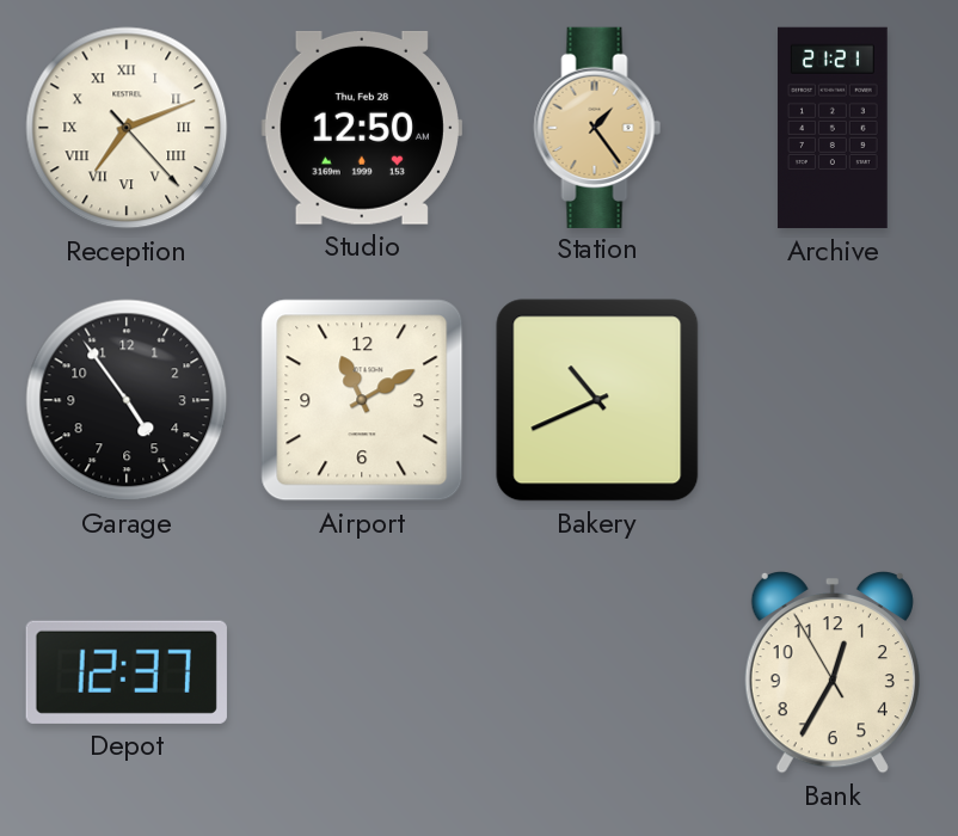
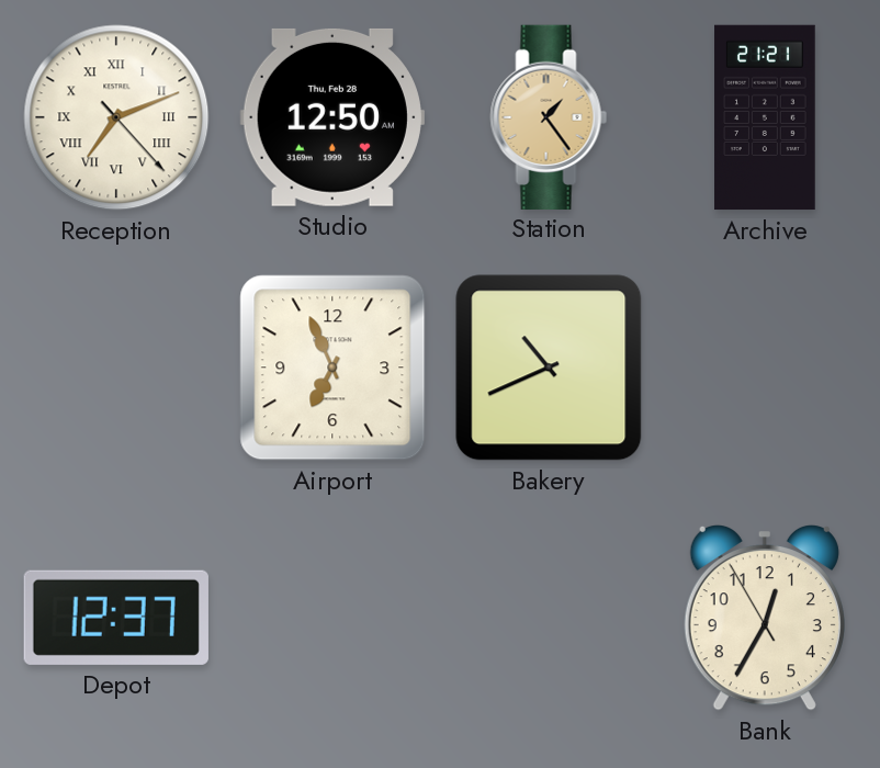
Garage: 4:54 -> none
Airport: 11:10 -> 6:56
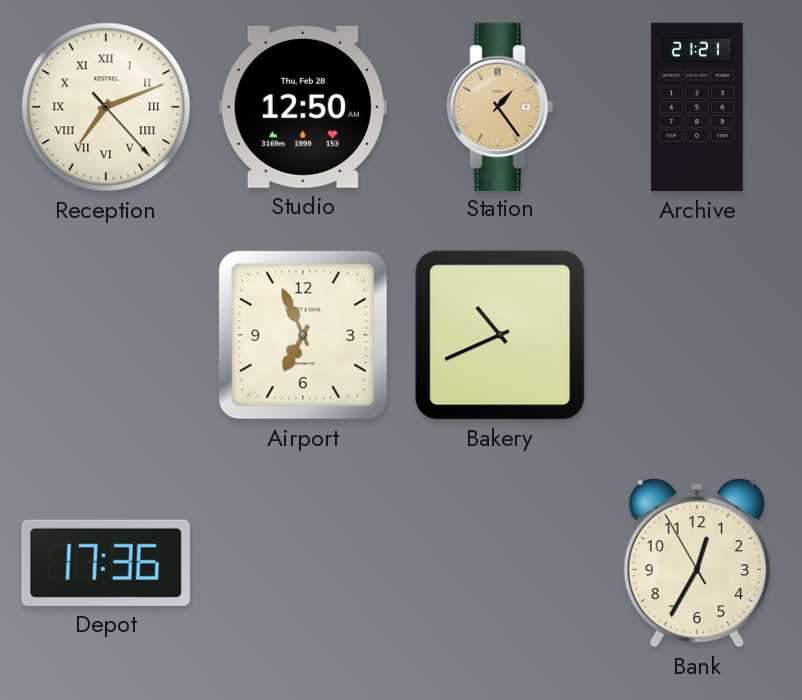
Depot: 12:37 -> 17:36
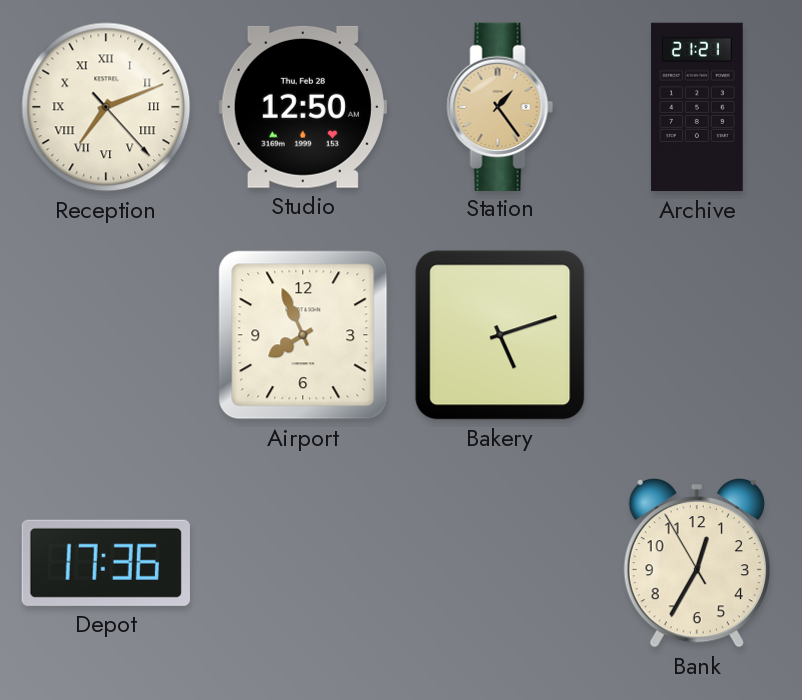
Airport: 6:56 -> 7:56
Bakery: 10:41 -> 5:12
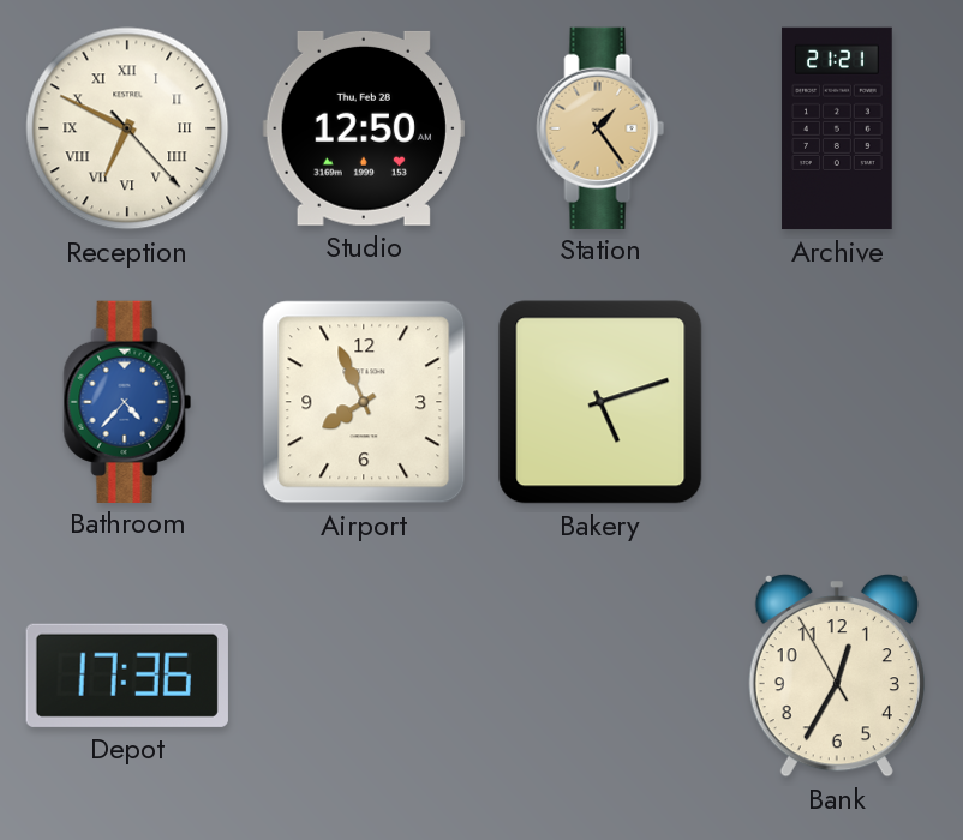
Reception: 7:11 -> 6:49
Bathroom: none -> 4:37
